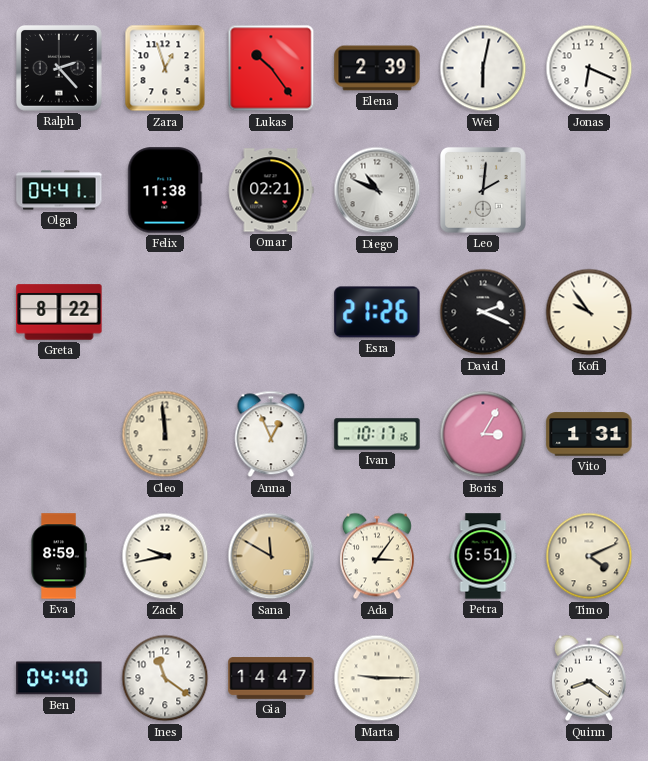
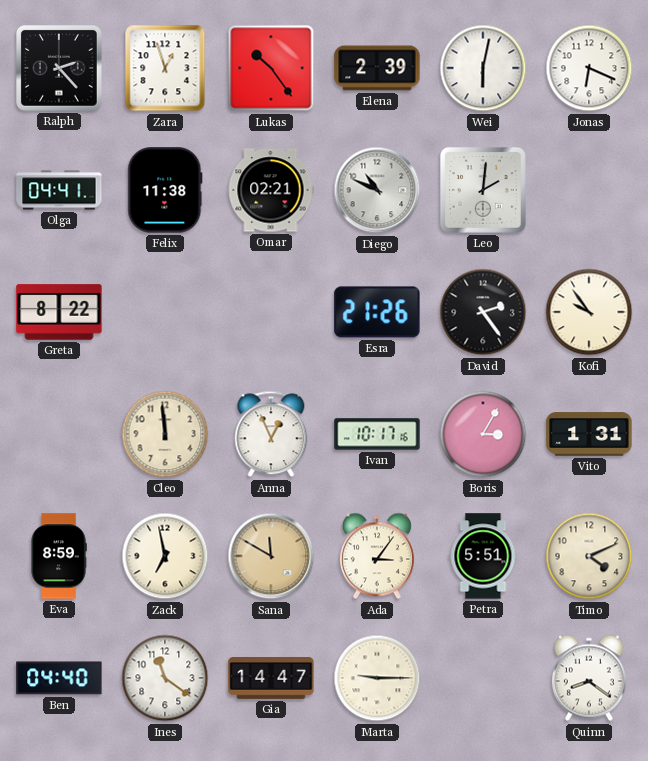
David: 2:19 -> 2:24
Zack: 9:43 -> 6:58
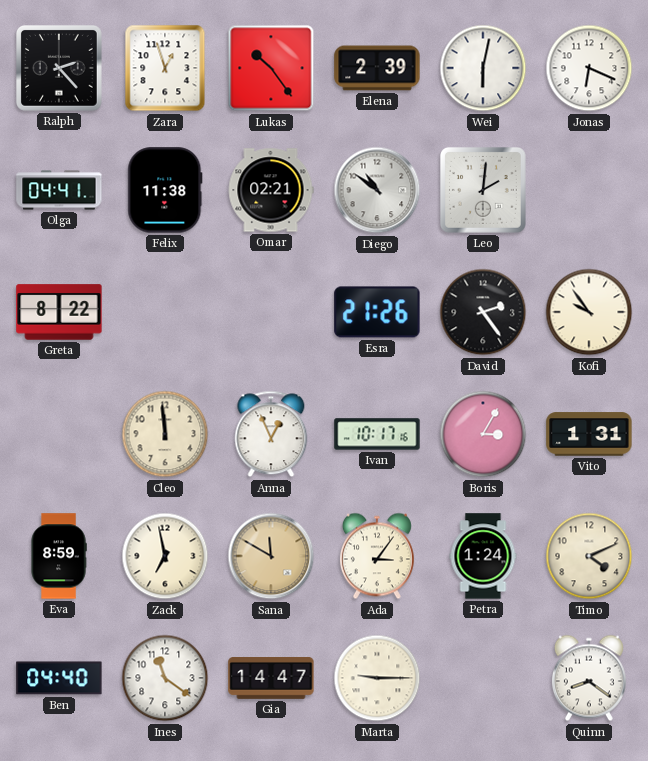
Diego: 10:49 -> 10:51
Petra: 5:51 -> 1:24
